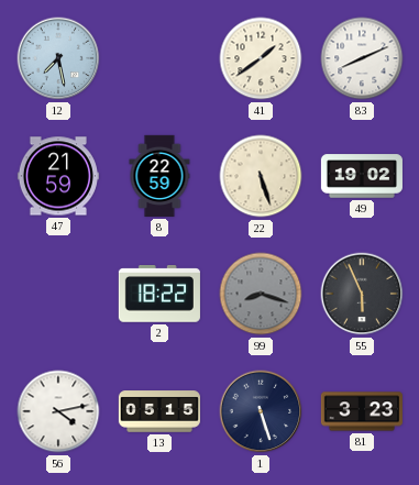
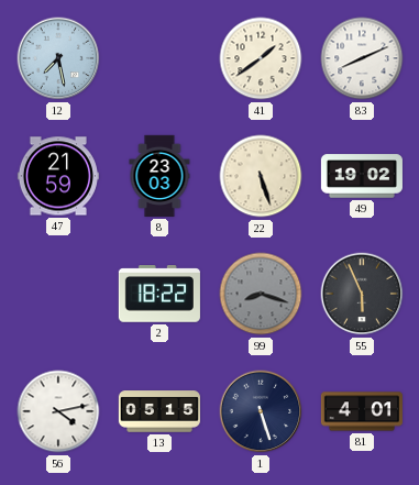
8: 22:59 -> 23:03
81: 3:23 -> 4:01
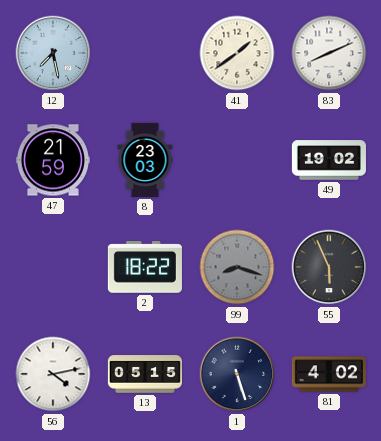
22: 5:27 -> none
81: 4:01 -> 4:02
